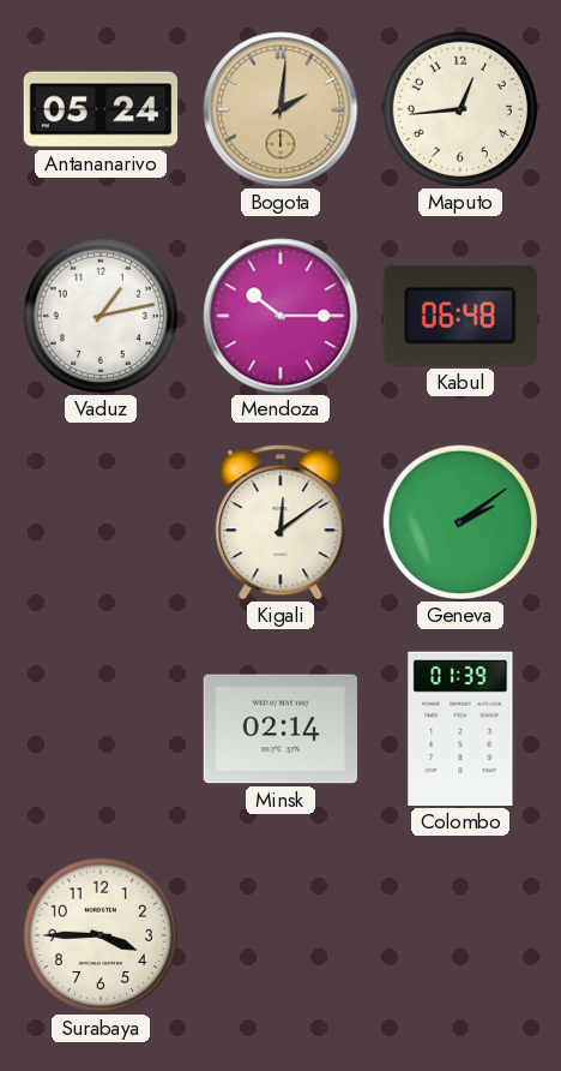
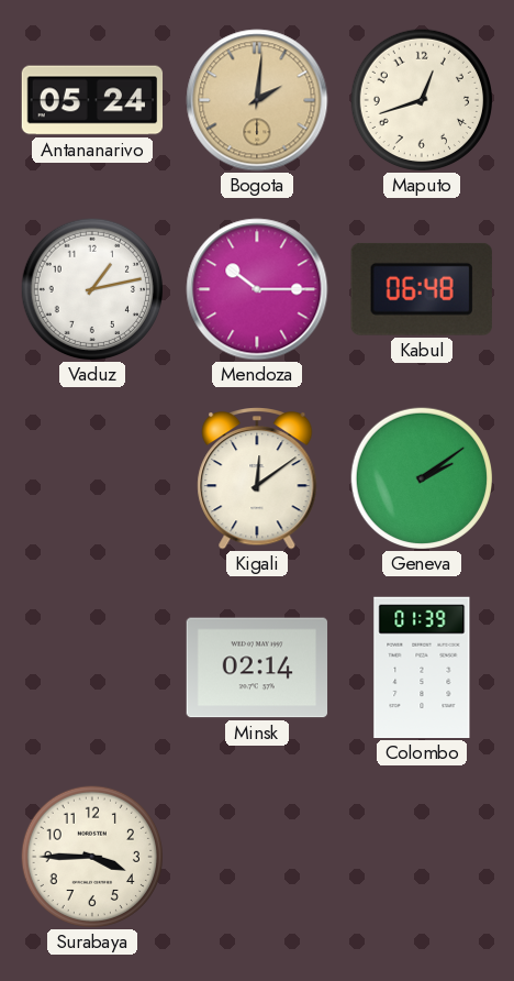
Maputo: 12:44 -> 12:42
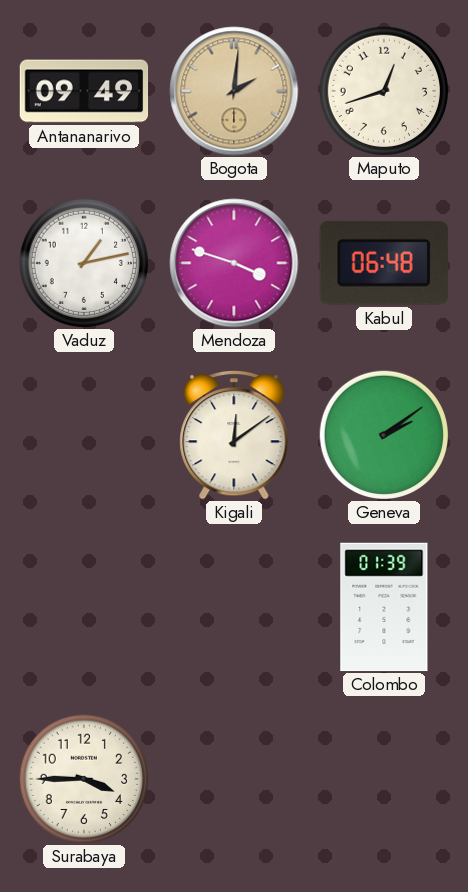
Antananarivo: 05:24 -> 09:49
Mendoza: 10:15 -> 3:48
Minsk: 02:14 -> none
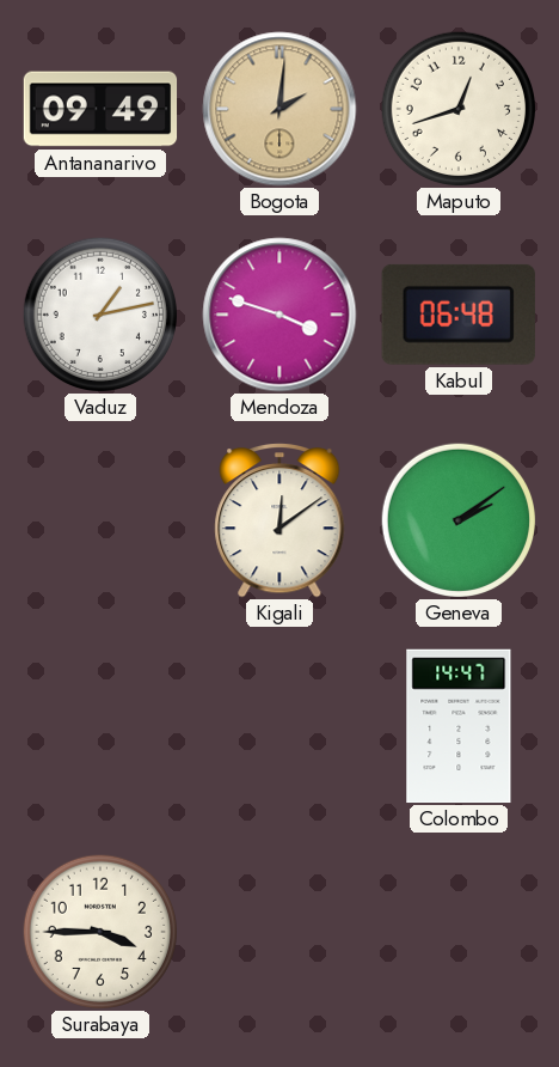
Colombo: 01:39 -> 14:47
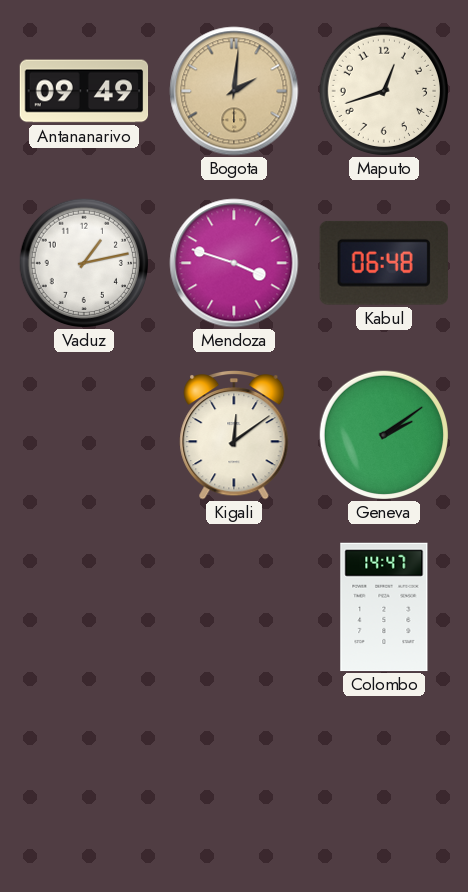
Surabaya: 3:45 -> none
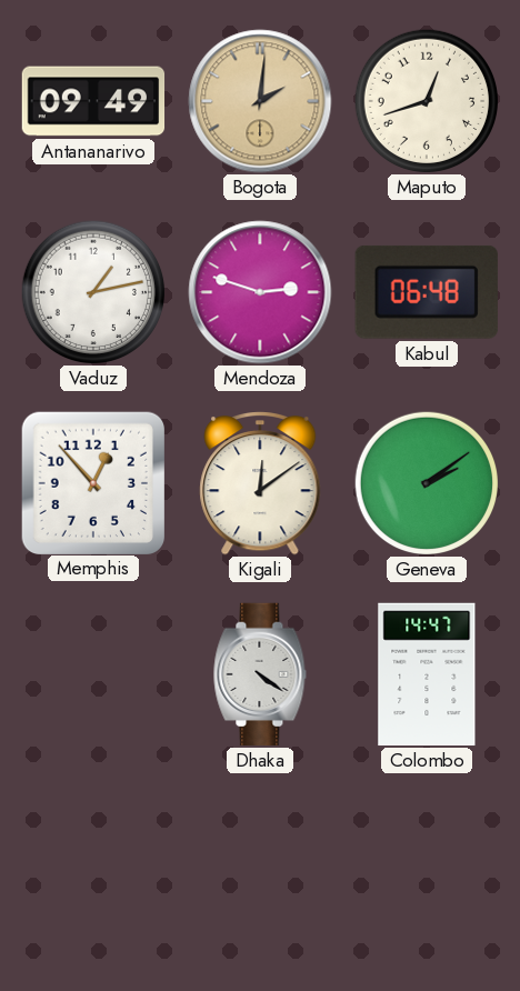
Mendoza: 3:48 -> 2:48
Memphis: none -> 12:53
Dhaka: none -> 4:21
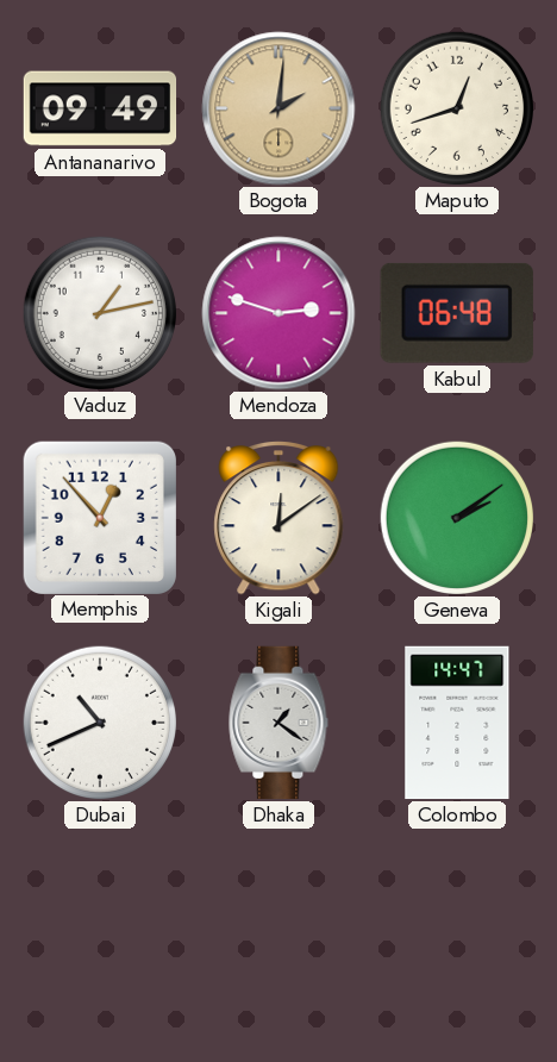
Dubai: none -> 10:41
Dhaka: 4:21 -> 1:21
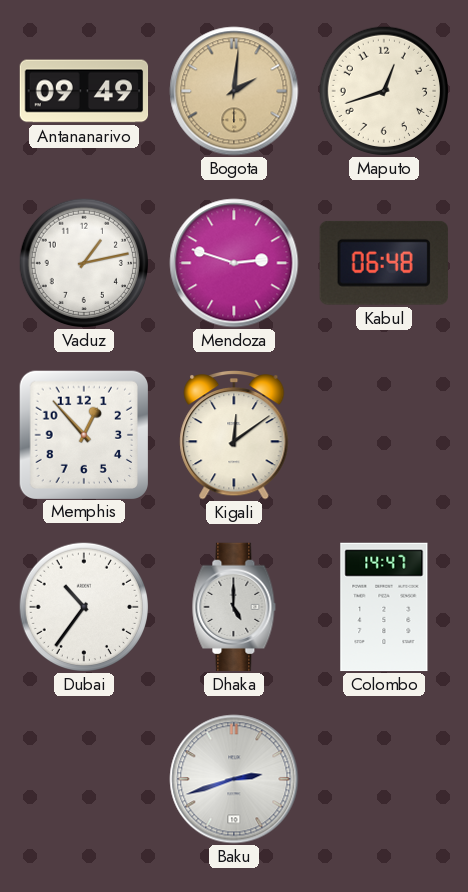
Geneva: 2:09 -> none
Dubai: 10:41 -> 10:36
Dhaka: 1:21 -> 5:00
Baku: none -> 2:42
